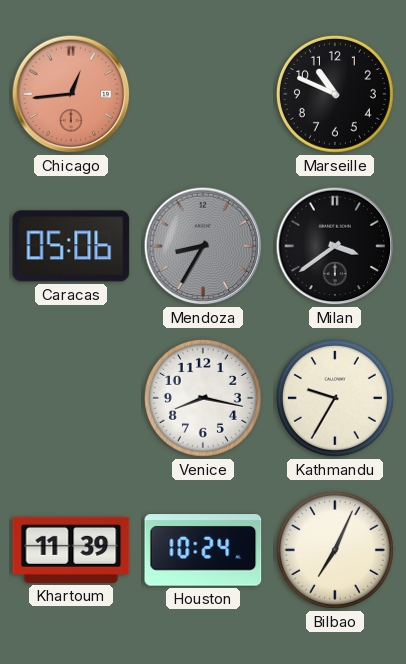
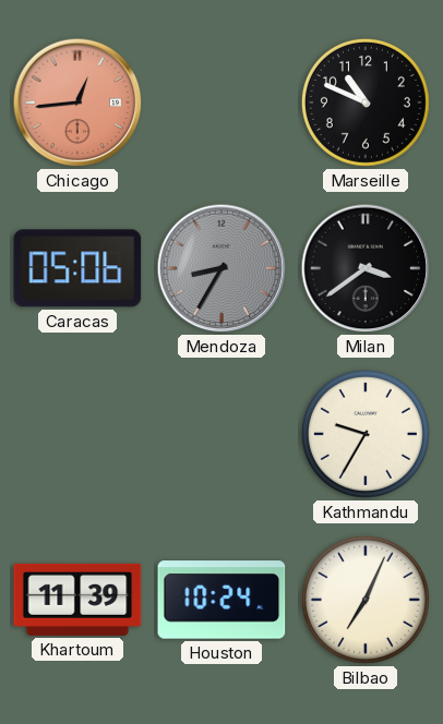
Venice: 8:17 -> none
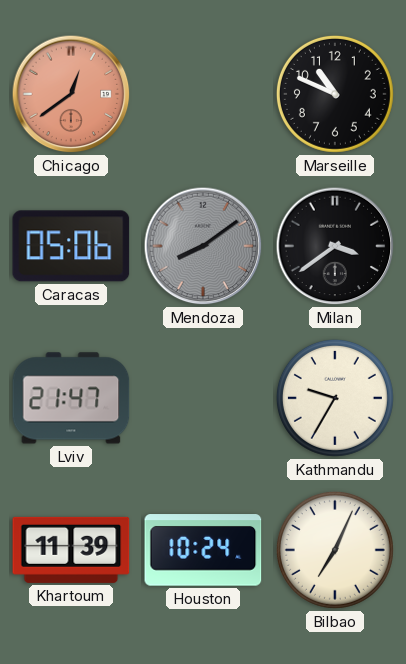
Chicago: 12:44 -> 12:39
Mendoza: 8:35 -> 8:09
Lviv: none -> 21:47
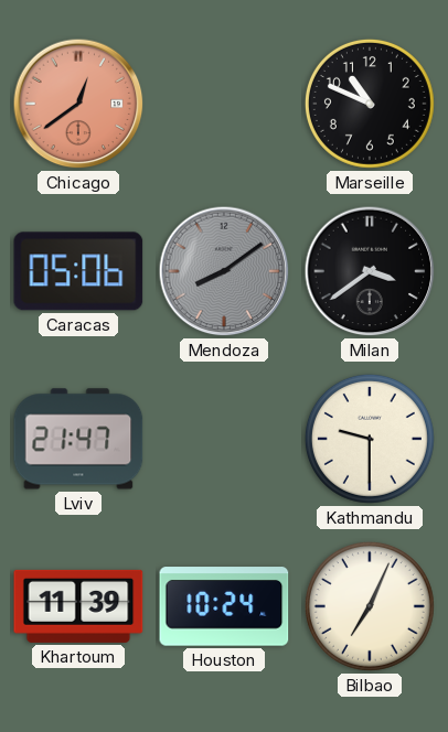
Kathmandu: 9:35 -> 9:30
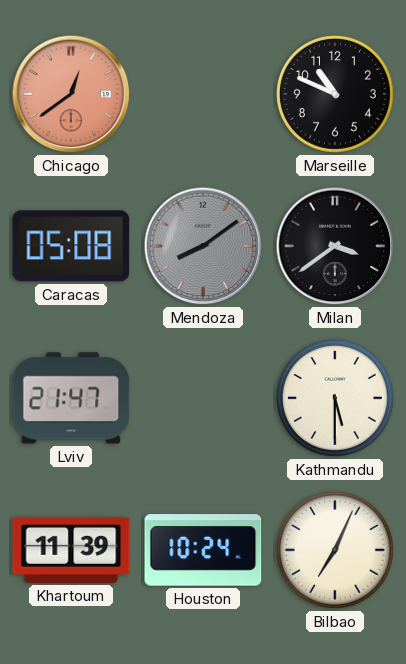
Caracas: 05:06 -> 05:08
Kathmandu: 9:30 -> 5:30
